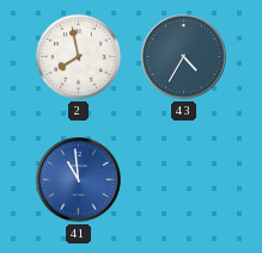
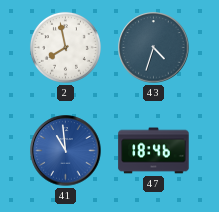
43: 4:35 -> 4:33
47: none -> 18:46
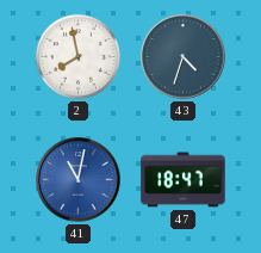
41: 10:59 -> 11:02
47: 18:46 -> 18:47
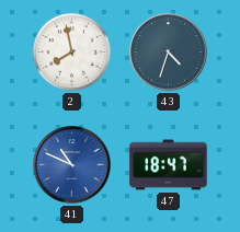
41: 11:02 -> 10:49
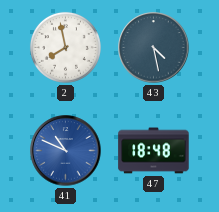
43: 4:33 -> 4:28
47: 18:47 -> 18:48
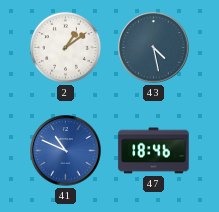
2: 7:58 -> 1:09
47: 18:48 -> 18:46
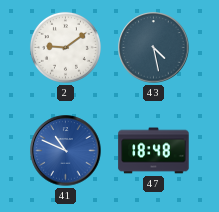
2: 1:09 -> 9:09
47: 18:46 -> 18:48
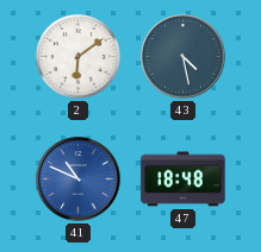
2: 9:09 -> 6:09
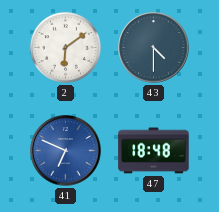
43: 4:28 -> 4:30
41: 10:49 -> 6:49
